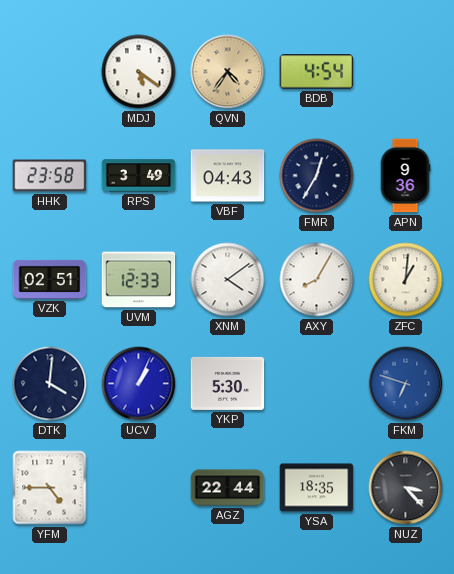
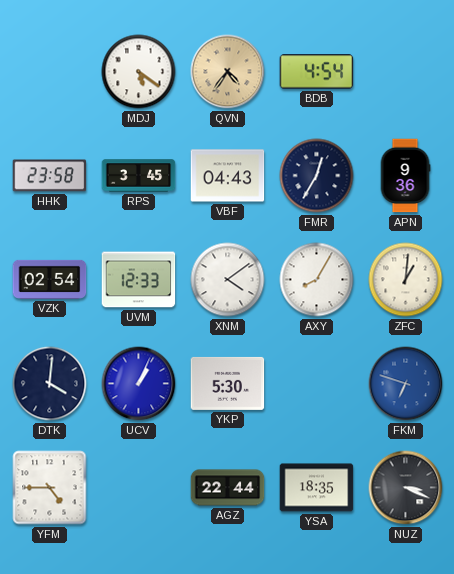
RPS: 3:49 -> 3:45
VZK: 02:51 -> 02:54
NUZ: 3:23 -> 3:19
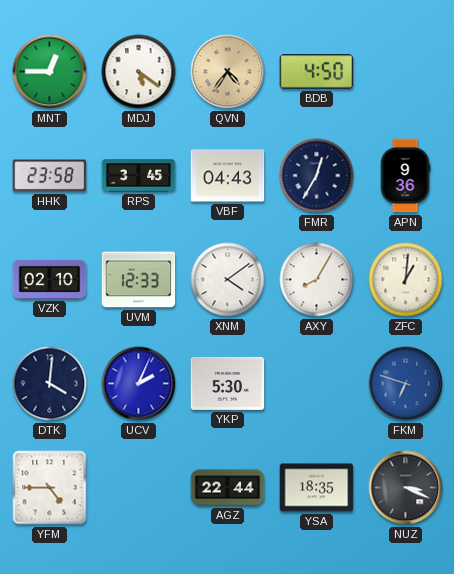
MNT: none -> 12:45
BDB: 4:54 -> 4:50
VZK: 02:54 -> 02:10
UCV: 1:04 -> 2:04
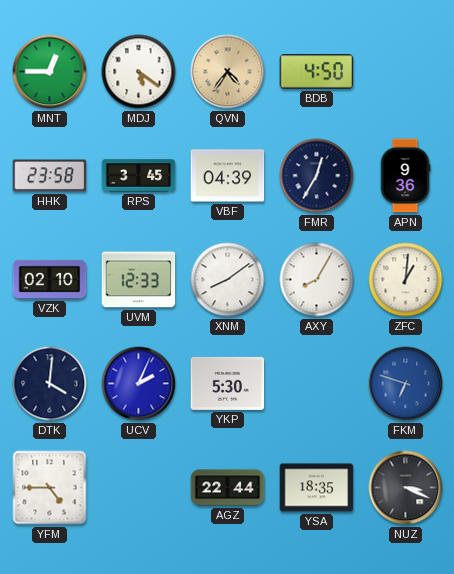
VBF: 04:43 -> 04:39
XNM: 4:09 -> 8:09
